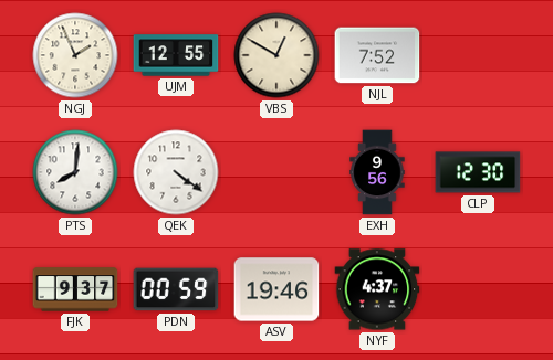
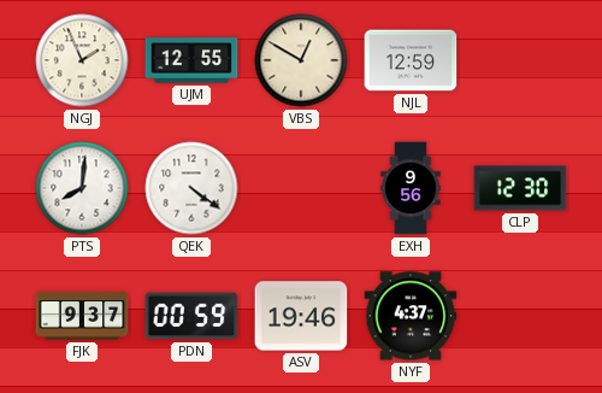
NJL: 7:52 -> 12:59
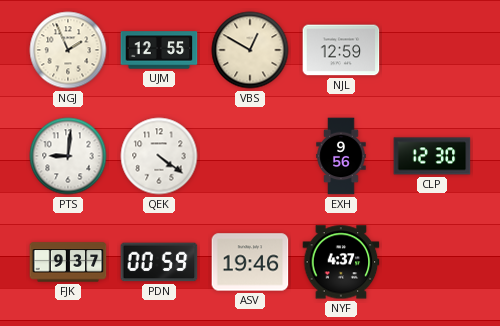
PTS: 8:01 -> 9:01
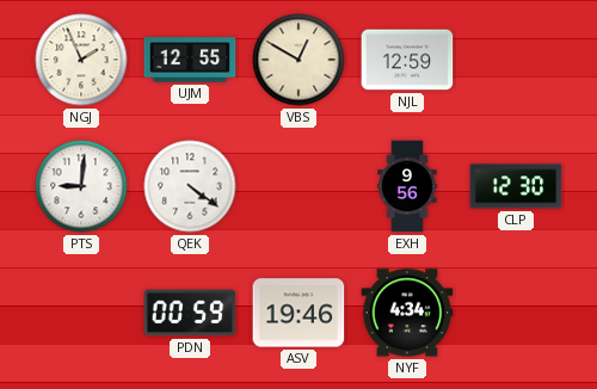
FJK: 9:37 -> none
NYF: 4:37 -> 4:34
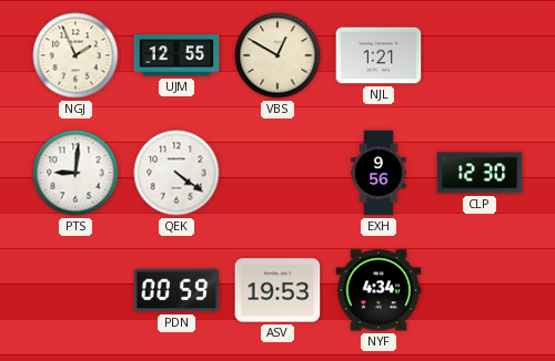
NJL: 12:59 -> 1:21
ASV: 19:46 -> 19:53
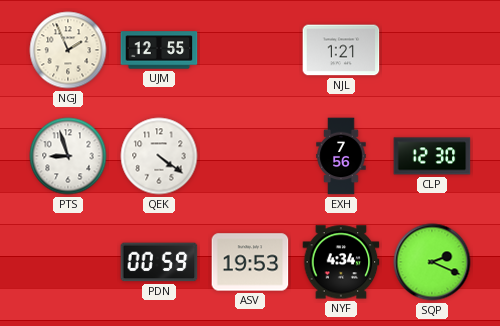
VBS: 12:50 -> none
PTS: 9:01 -> 8:57
EXH: 9:56 -> 7:56
SQP: none -> 2:19
